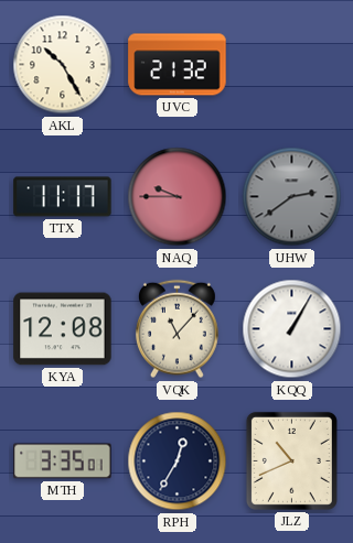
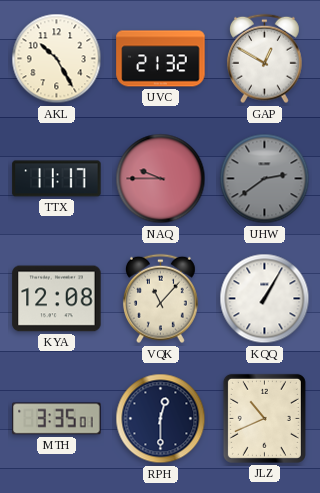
GAP: none -> 12:50
RPH: 12:35 -> 12:30
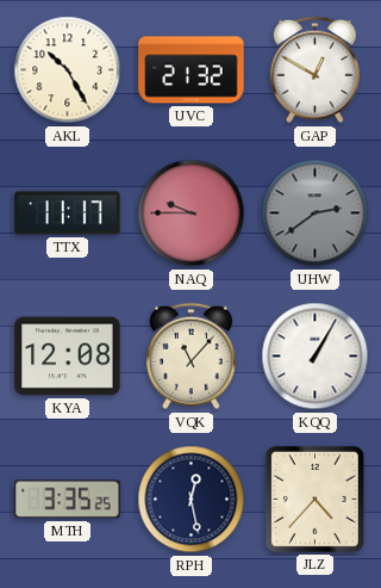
MTH: 3:35:01 -> 3:35:25
RPH: 12:30 -> 12:28
JLZ: 10:41 -> 4:37
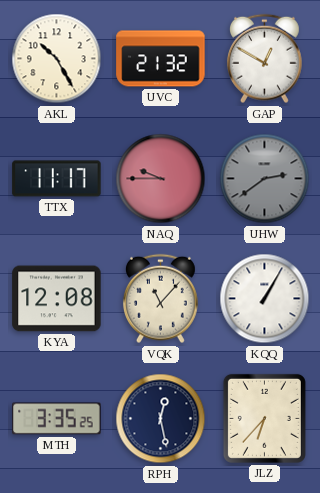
JLZ: 4:37 -> 6:37
